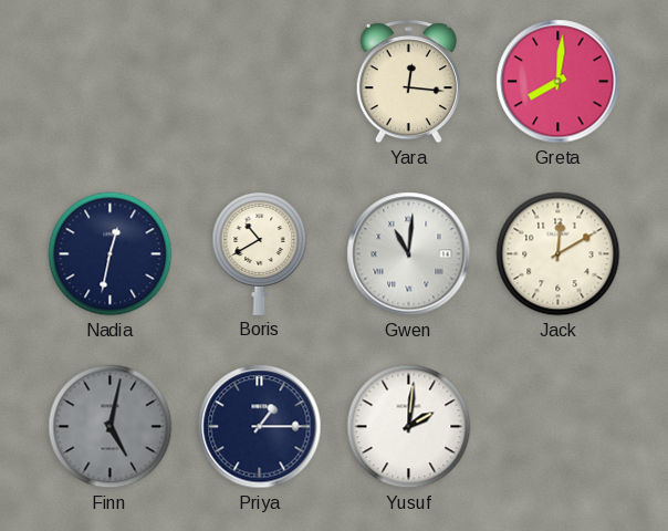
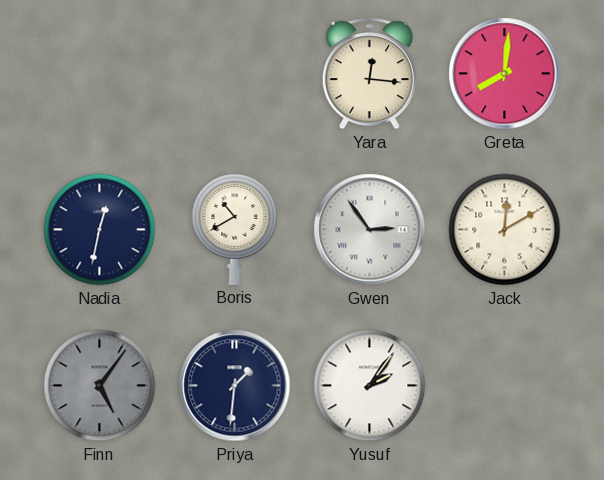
Gwen: 11:01 -> 2:54
Finn: 5:02 -> 5:06
Priya: 1:15 -> 1:31
Yusuf: 2:01 -> 2:06
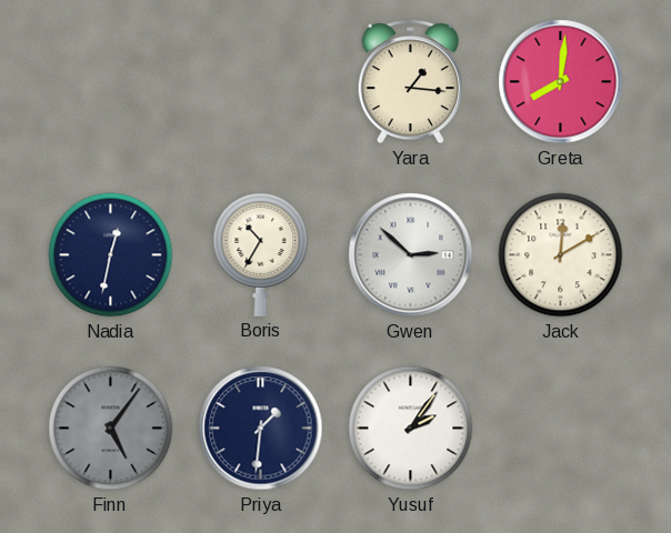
Yara: 12:16 -> 1:16
Boris: 10:40 -> 10:35
Gwen: 2:54 -> 2:52
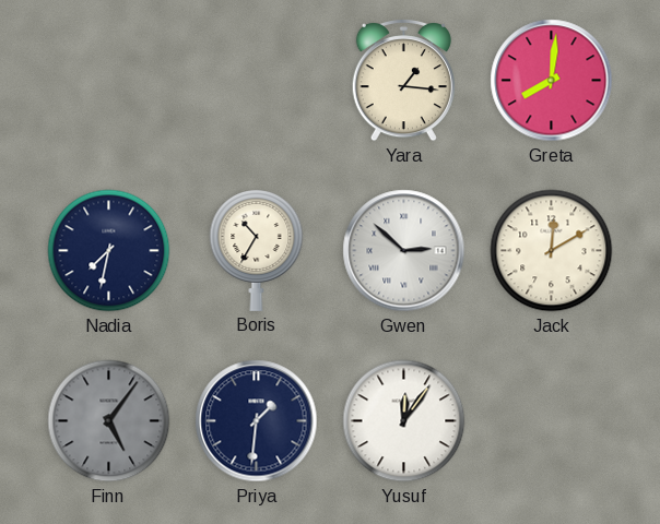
Nadia: 12:32 -> 7:32
Yusuf: 2:06 -> 12:06
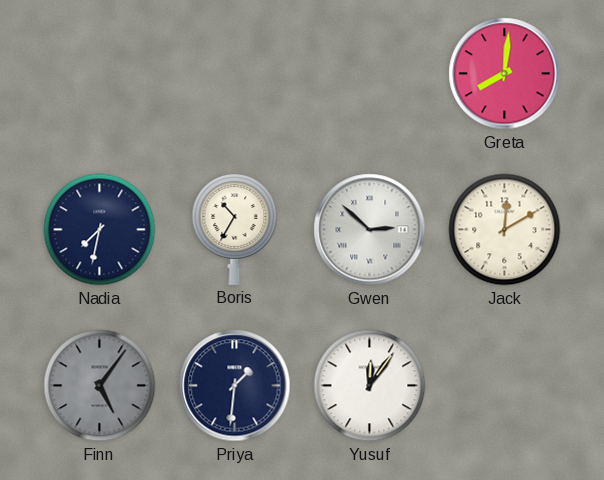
Yara: 1:16 -> none
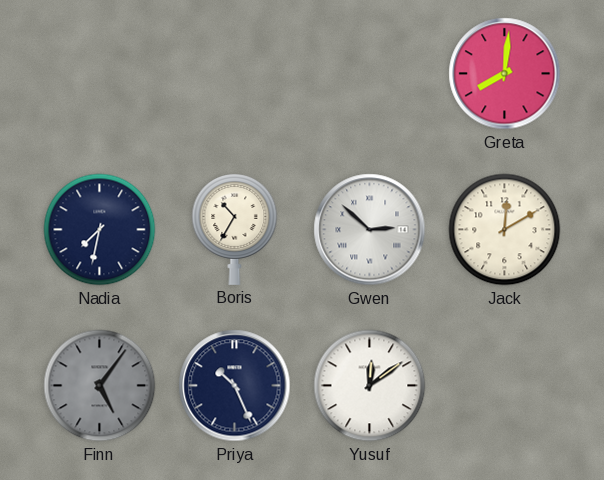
Priya: 1:31 -> 10:26
Yusuf: 12:06 -> 12:09
